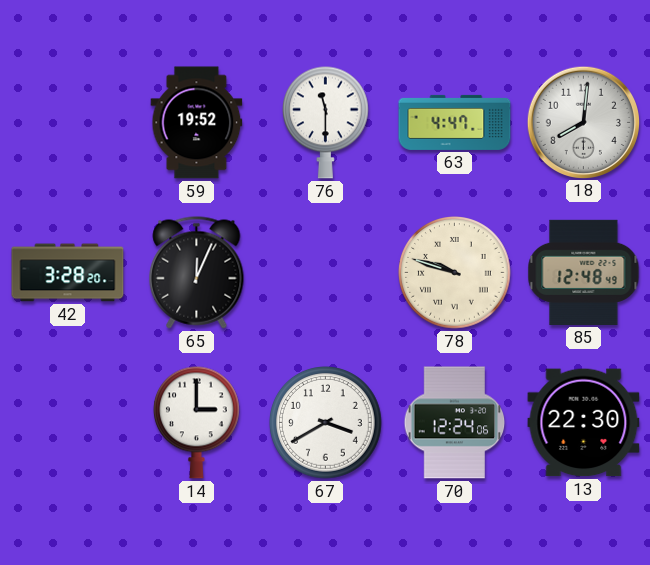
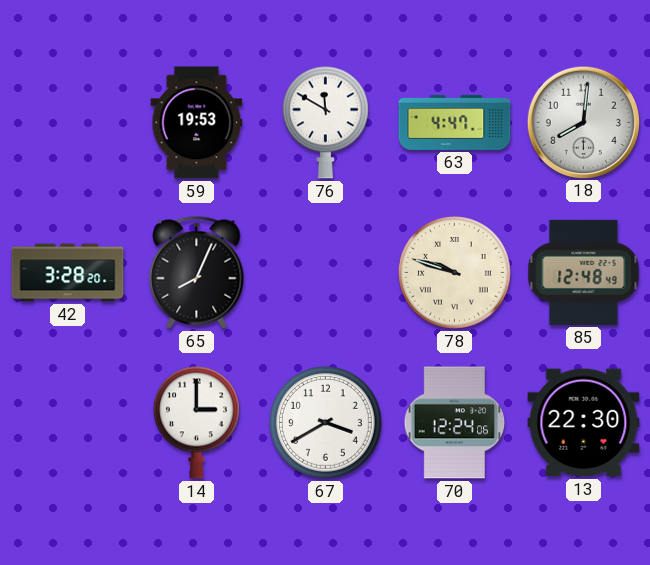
59: 19:52 -> 19:53
76: 11:30 -> 11:50
65: 12:04 -> 8:04
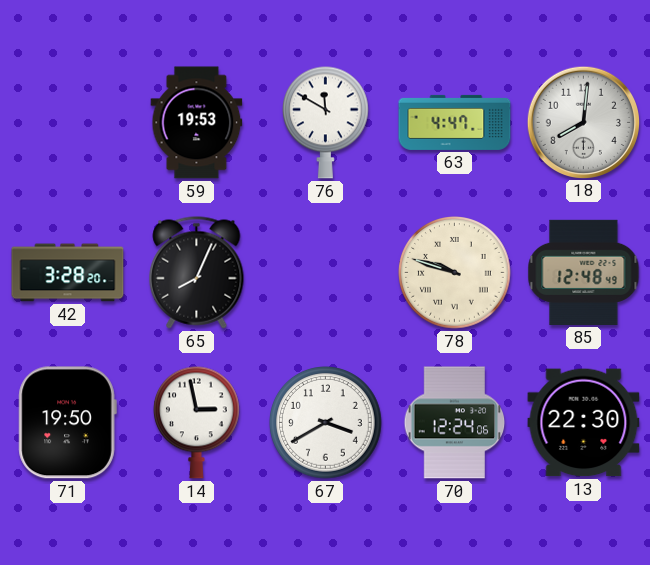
71: none -> 19:50
14: 3:00 -> 2:58
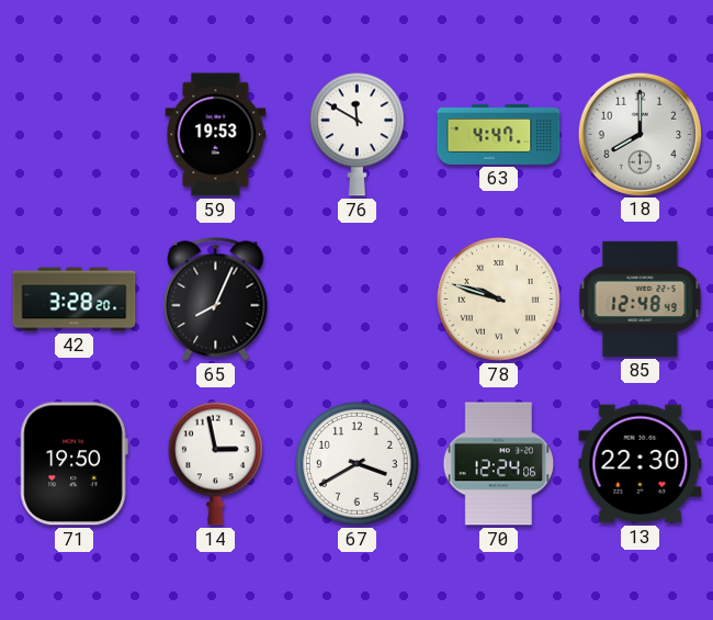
18: 8:01 -> 8:00
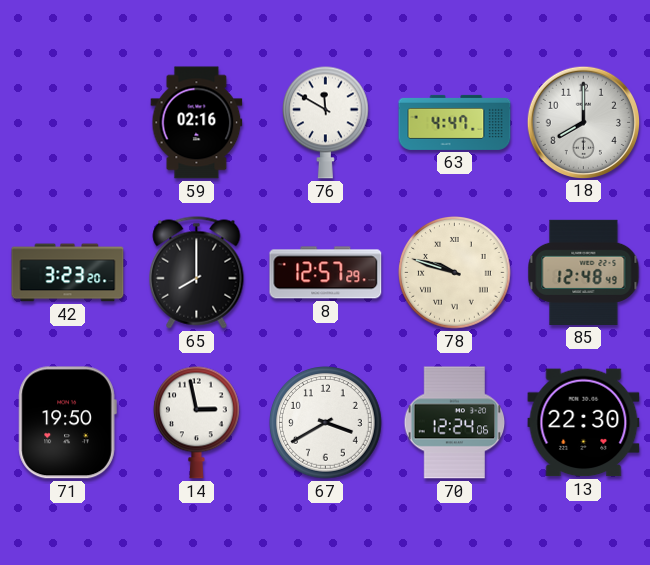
59: 19:53 -> 02:16
42: 3:28 -> 3:23
65: 8:04 -> 8:00
8: none -> 12:57
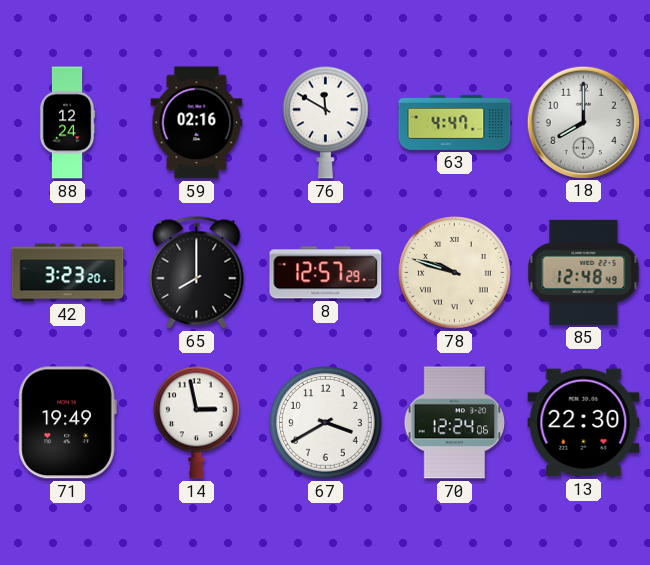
88: none -> 12:24
71: 19:50 -> 19:49
